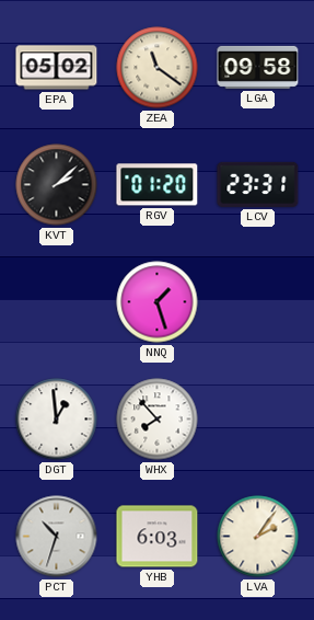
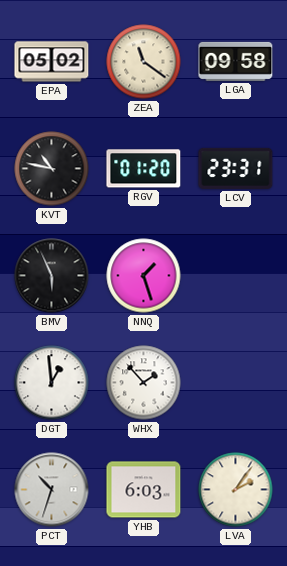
KVT: 2:08 -> 10:47
BMV: none -> 5:56
WHX: 7:53 -> 1:53
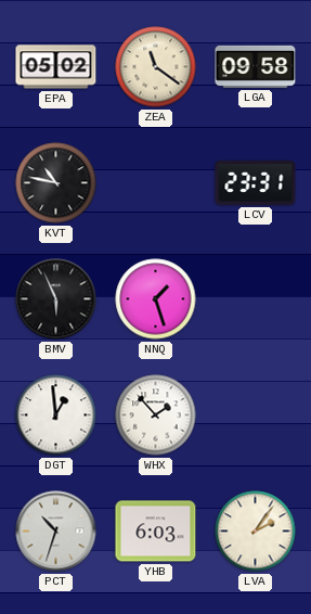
RGV: 01:20 -> none
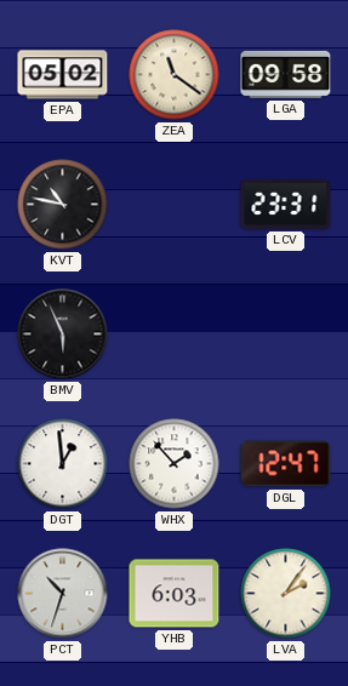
NNQ: 1:27 -> none
DGL: none -> 12:47
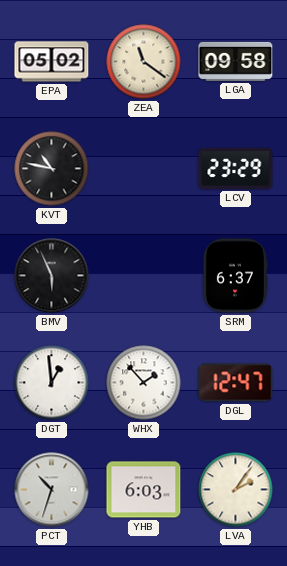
LCV: 23:31 -> 23:29
SRM: none -> 6:37
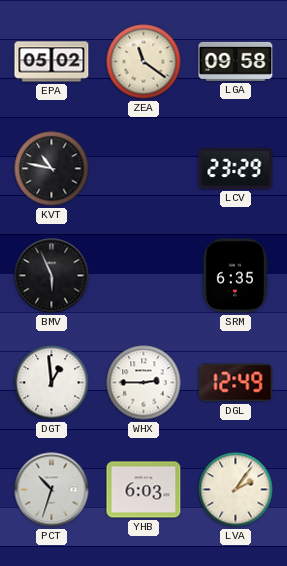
SRM: 6:37 -> 6:35
WHX: 1:53 -> 2:45
DGL: 12:47 -> 12:49
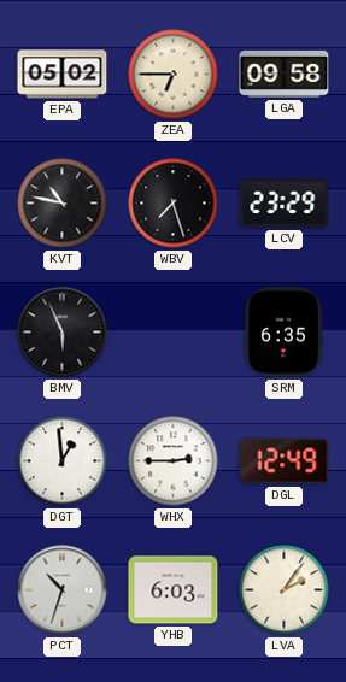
ZEA: 11:21 -> 6:45
WBV: none -> 7:27
